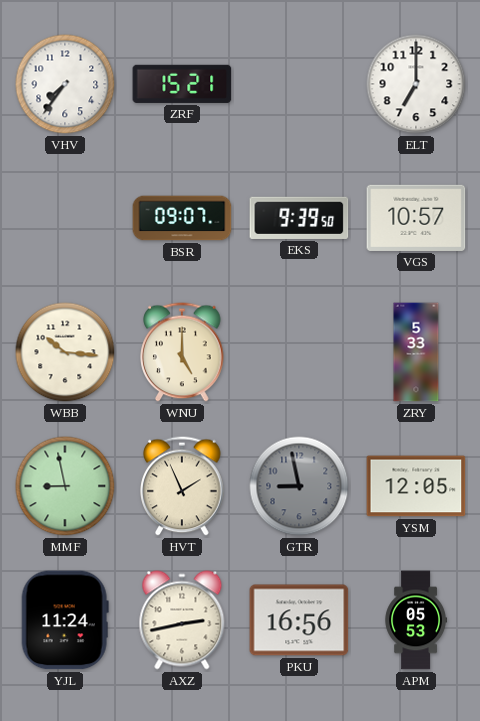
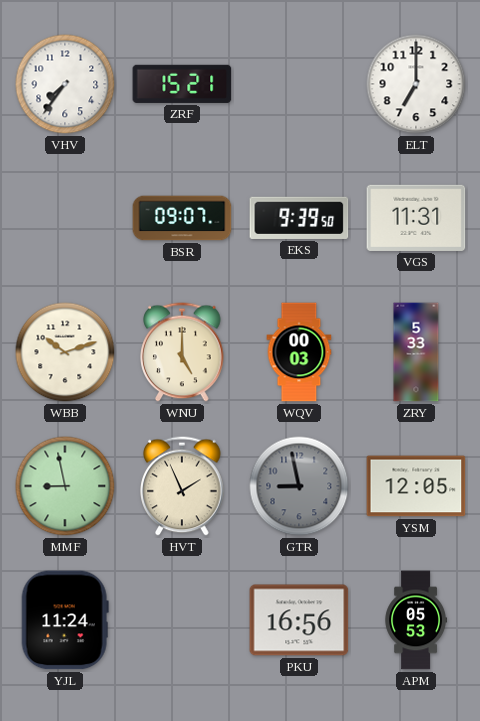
VGS: 10:57 -> 11:31
WBB: 10:16 -> 10:12
WQV: none -> 00:03
AXZ: 2:43 -> none
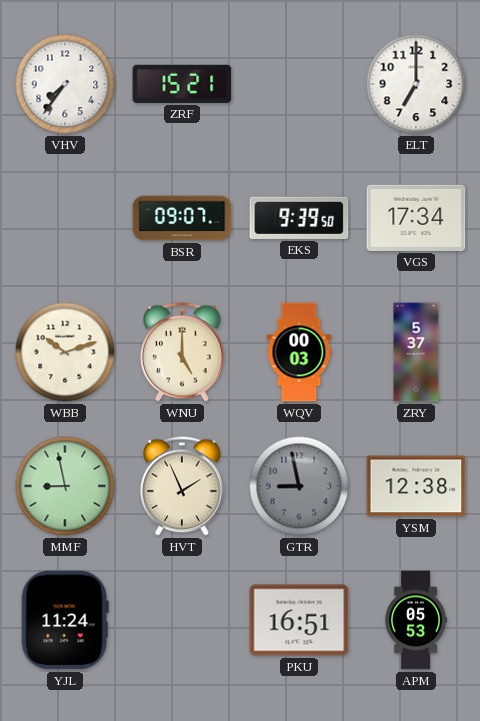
VGS: 11:31 -> 17:34
ZRY: 5:33 -> 5:37
YSM: 12:05 -> 12:38
PKU: 16:56 -> 16:51
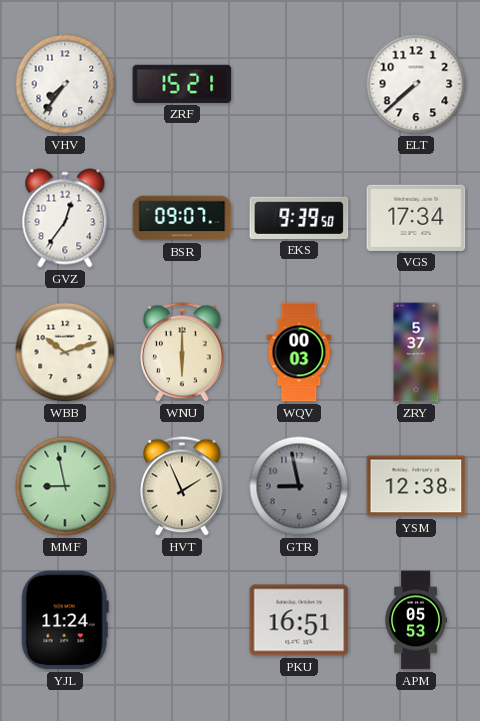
ELT: 7:00 -> 7:38
GVZ: none -> 12:36
WNU: 5:00 -> 6:00
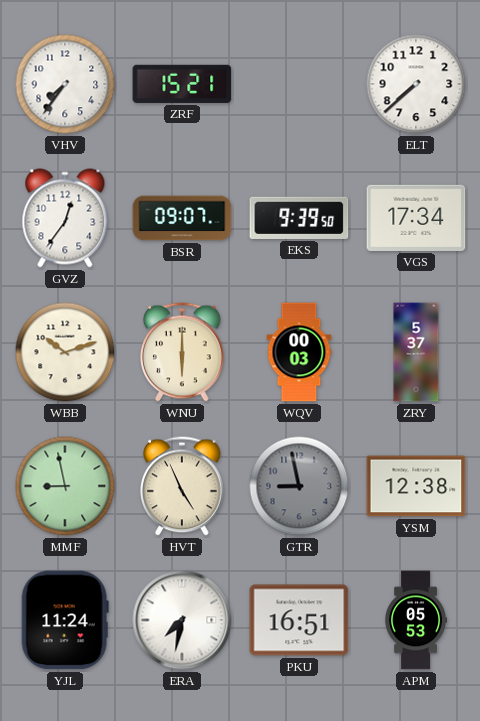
HVT: 1:56 -> 4:56
ERA: none -> 7:32
